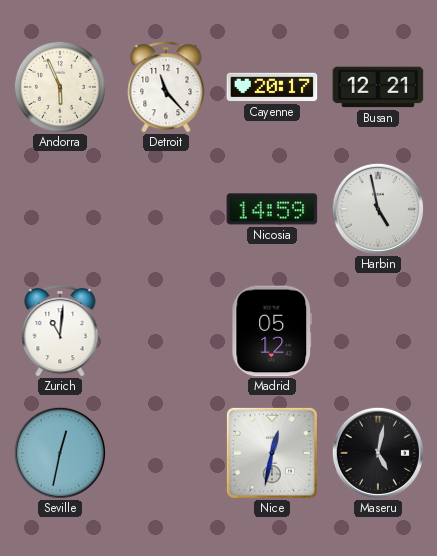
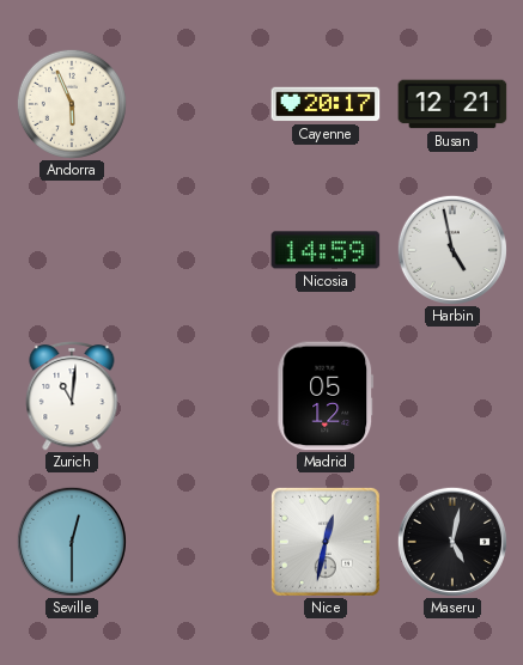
Detroit: 11:23 -> none
Seville: 12:32 -> 12:30
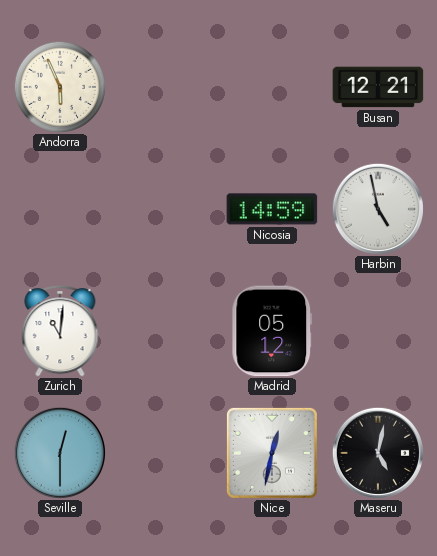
Cayenne: 20:17 -> none
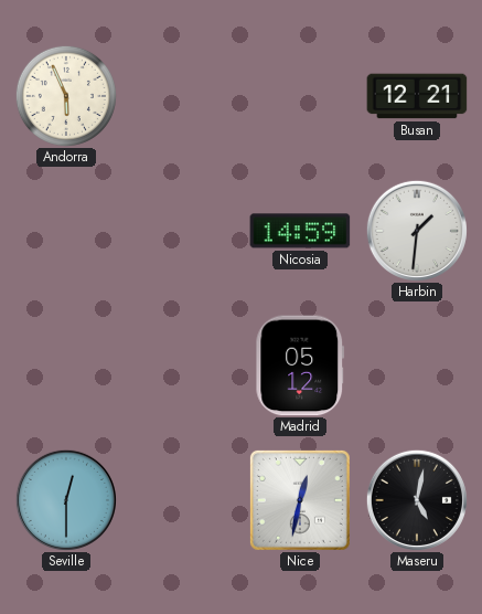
Harbin: 4:58 -> 1:31
Zurich: 11:01 -> none
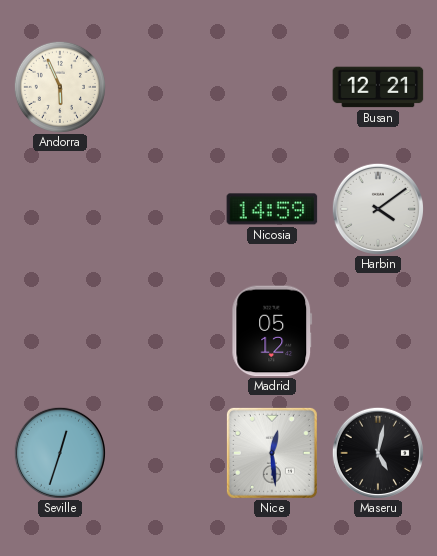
Harbin: 1:31 -> 4:09
Seville: 12:30 -> 12:33
Nice: 12:32 -> 12:29
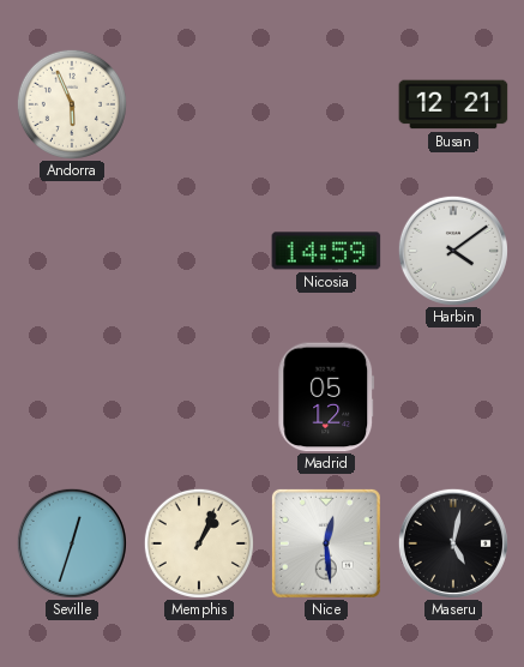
Memphis: none -> 1:04
